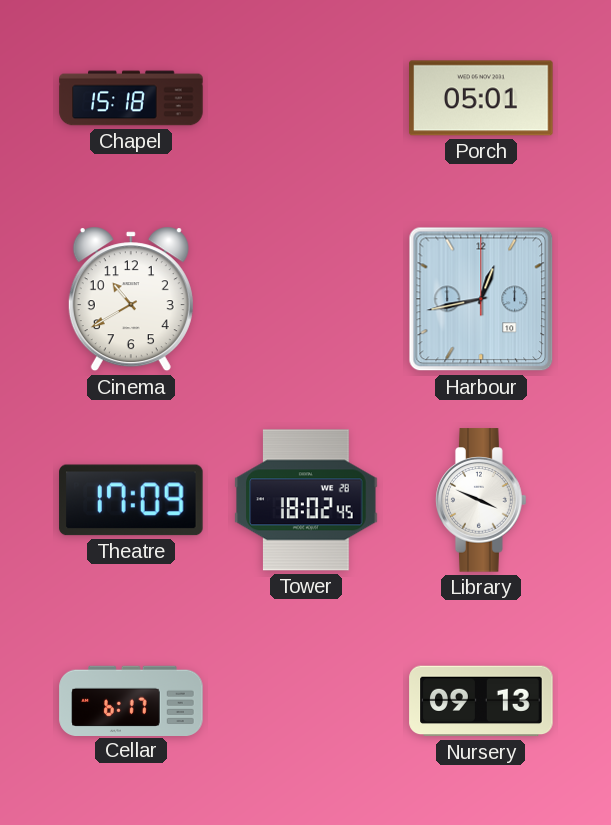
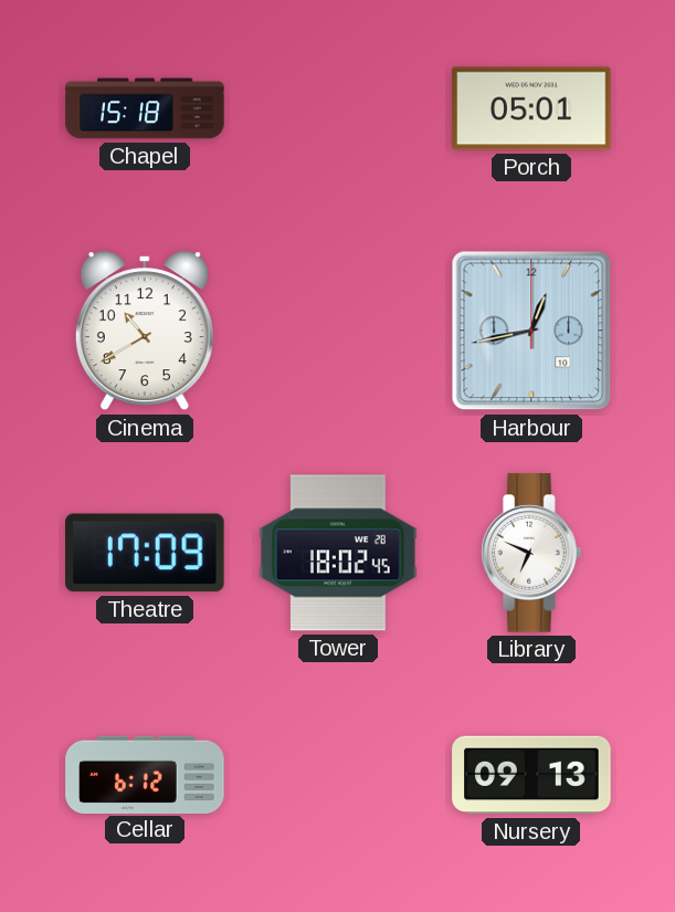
Library: 3:49 -> 6:49
Cellar: 6:17 -> 6:12
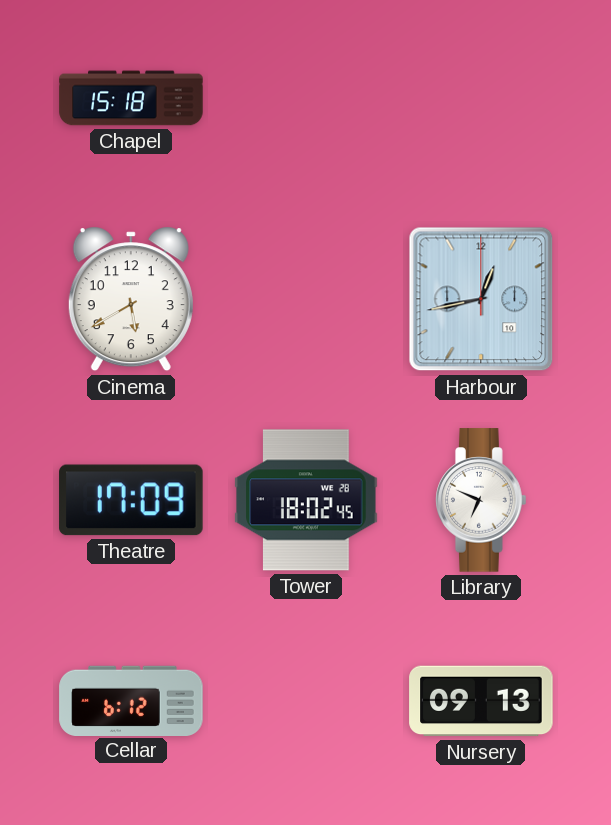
Porch: 05:01 -> none
Cinema: 10:40 -> 5:40
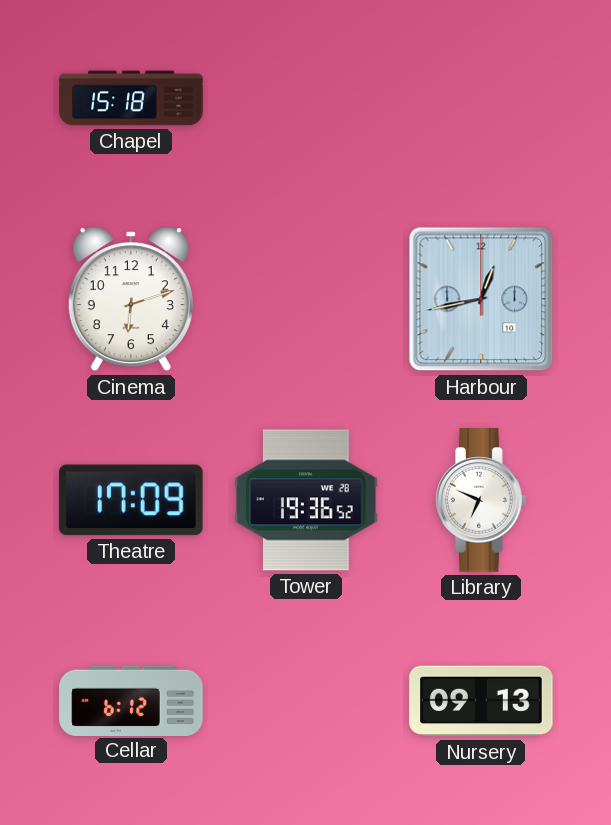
Cinema: 5:40 -> 6:12
Tower: 18:02 -> 19:36
